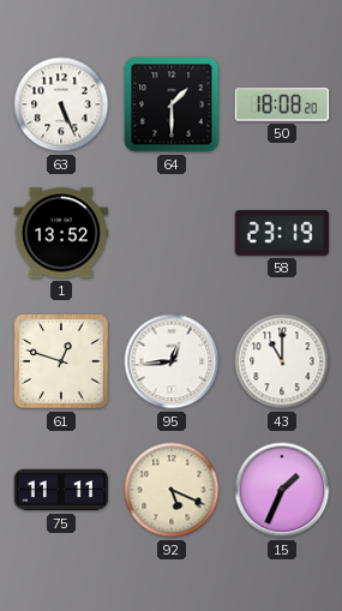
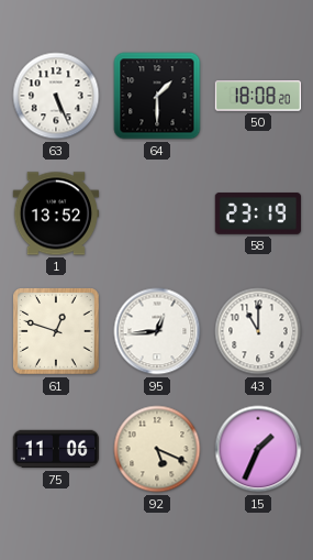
75: 11:11 -> 11:06
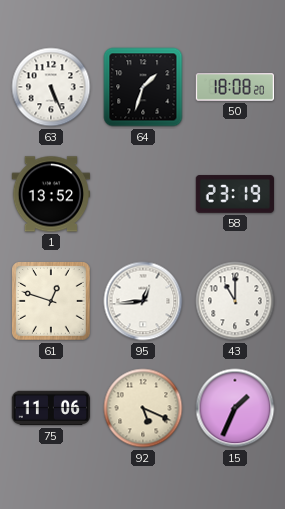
64: 1:30 -> 1:33
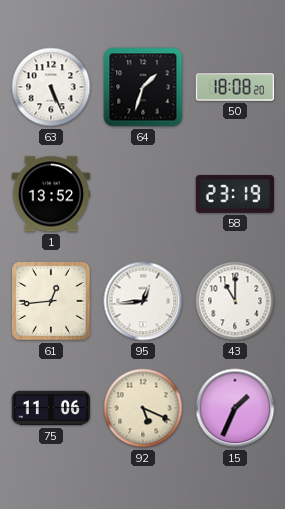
61: 12:48 -> 12:44
